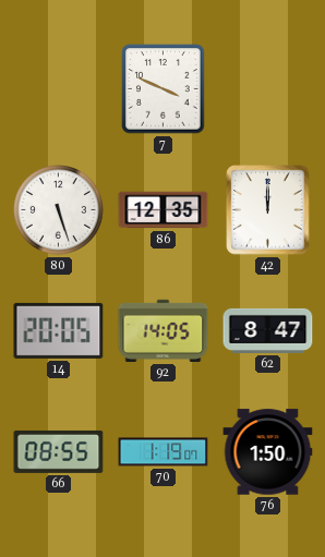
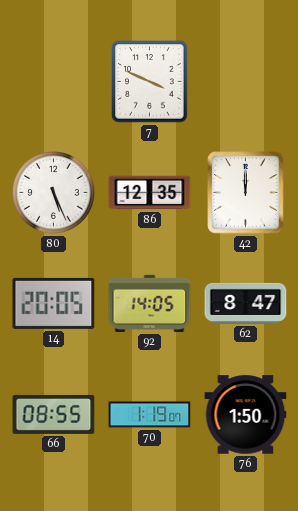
80: 5:27 -> 5:26
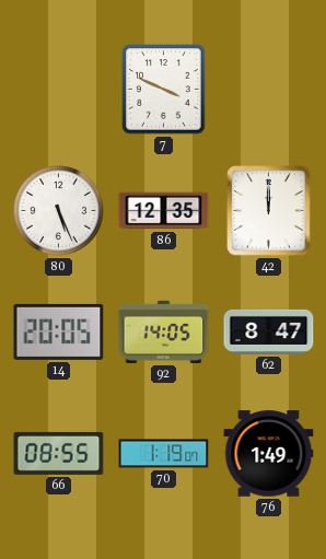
76: 1:50 -> 1:49
